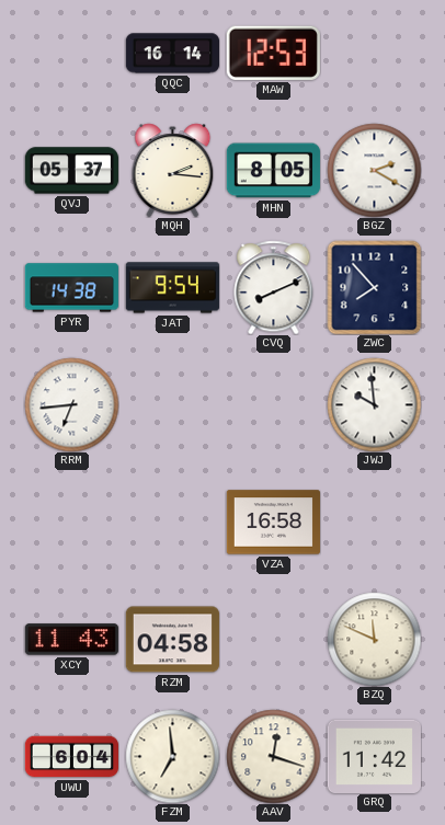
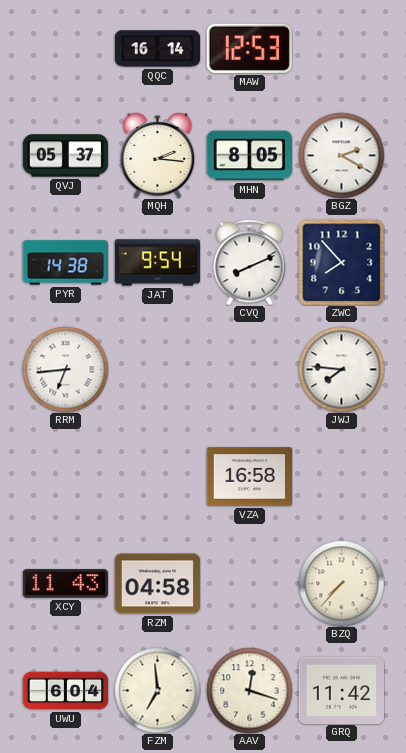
JWJ: 9:59 -> 7:46
BZQ: 11:49 -> 7:37
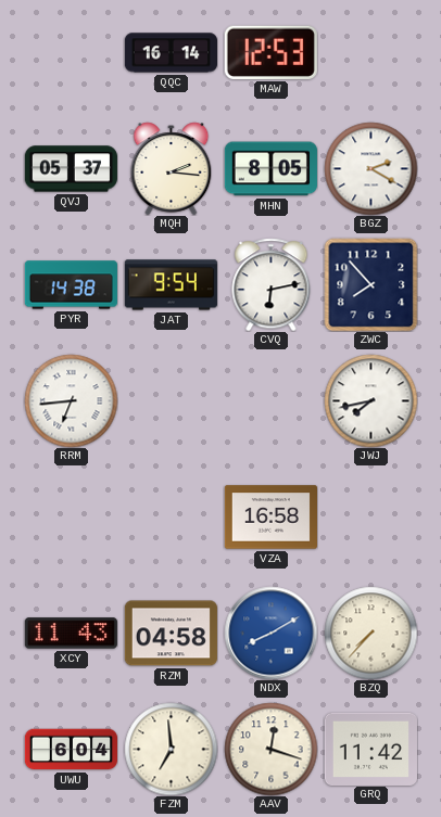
CVQ: 8:11 -> 6:13
JWJ: 7:46 -> 7:43
NDX: none -> 8:10
